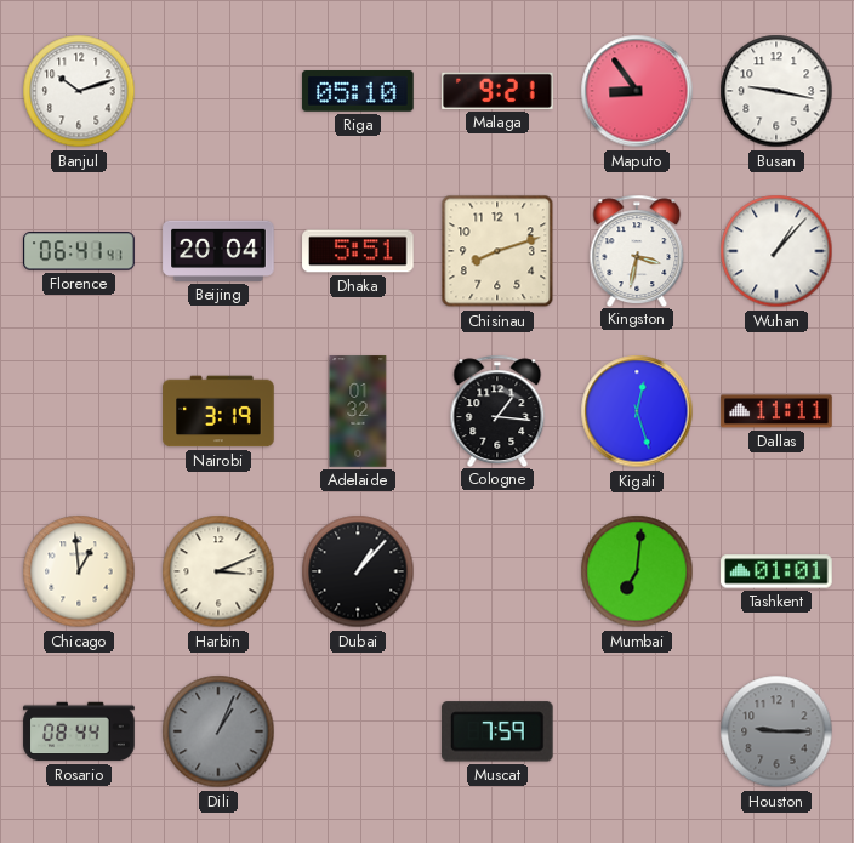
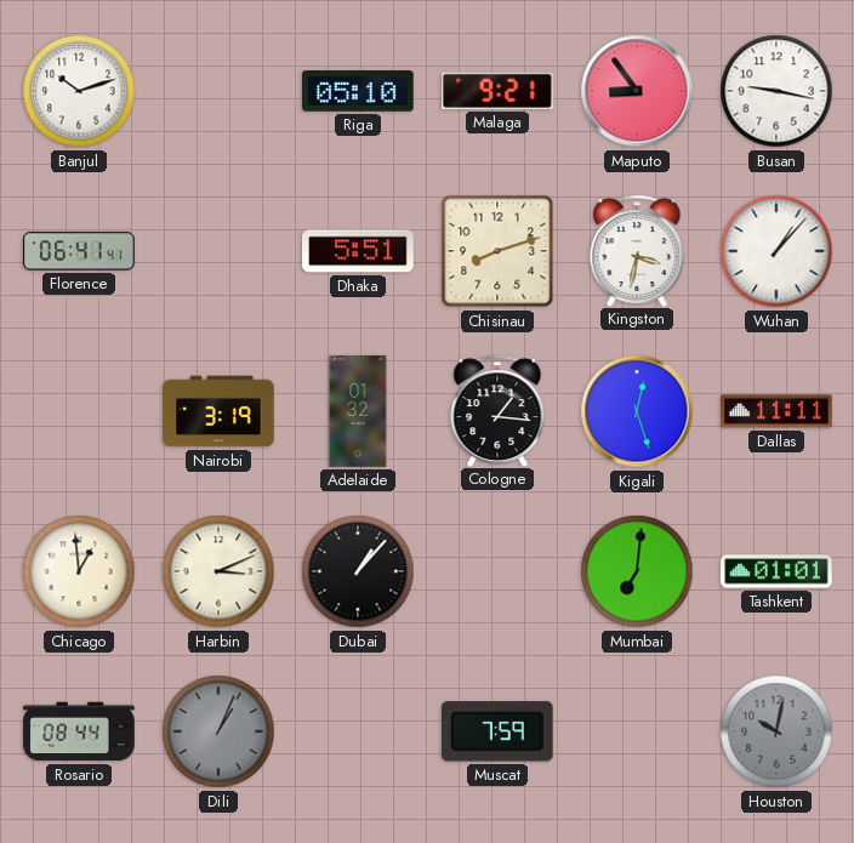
Beijing: 20:04 -> none
Houston: 9:15 -> 10:02
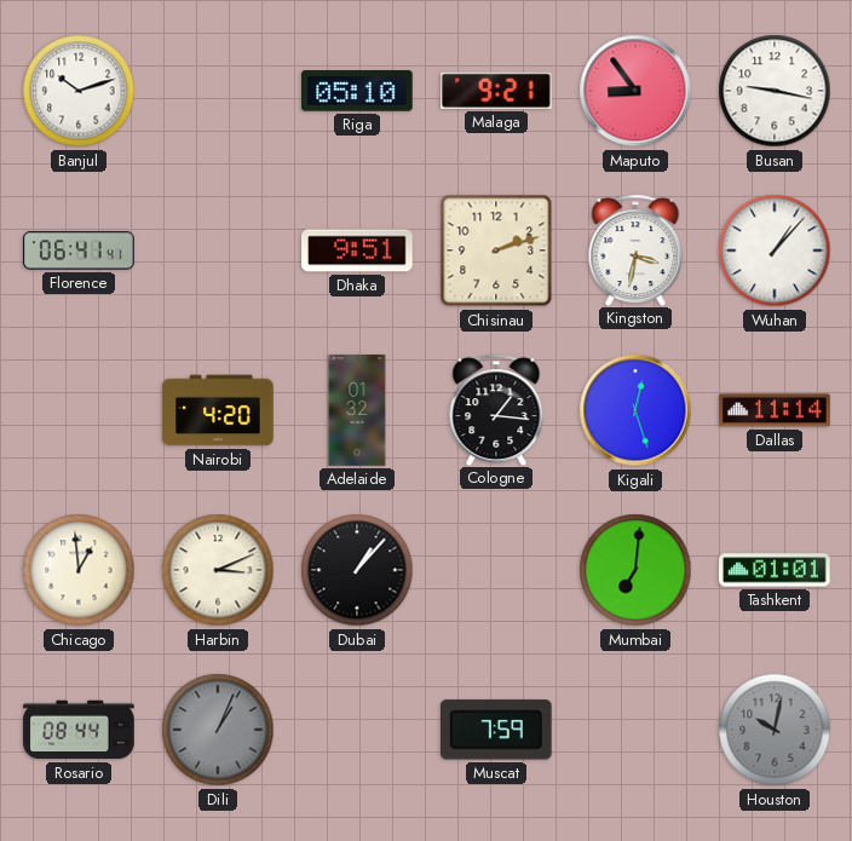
Dhaka: 5:51 -> 9:51
Chisinau: 8:12 -> 2:12
Nairobi: 3:19 -> 4:20
Dallas: 11:11 -> 11:14
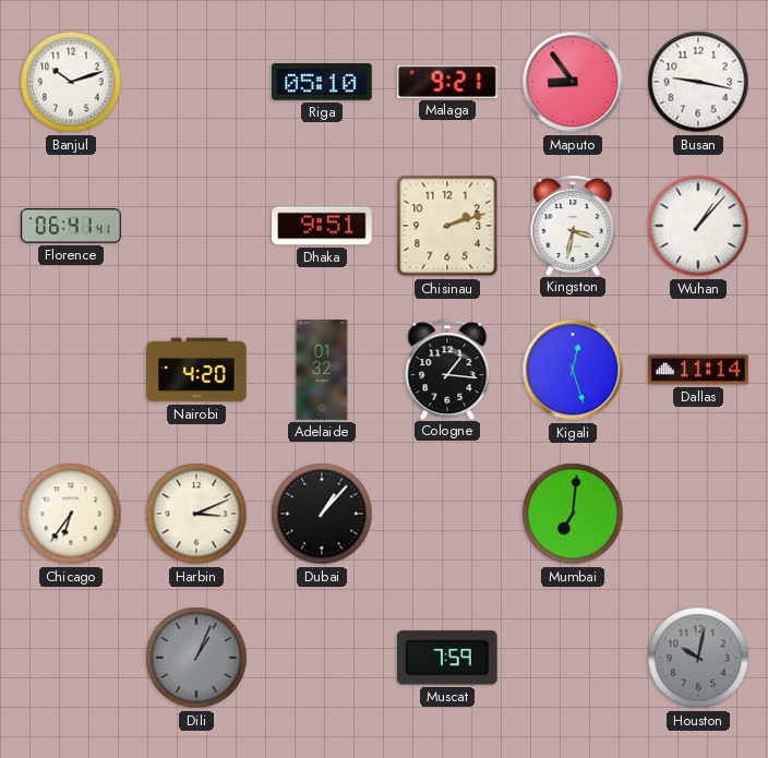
Chicago: 12:59 -> 6:36
Tashkent: 01:01 -> none
Rosario: 08:44 -> none
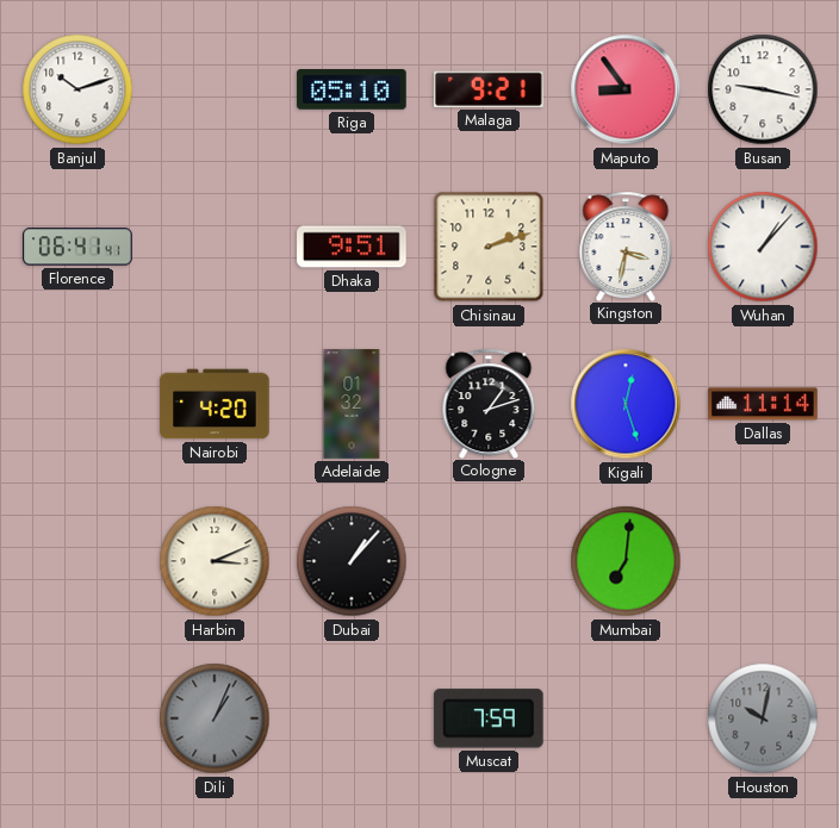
Cologne: 1:16 -> 1:12
Chicago: 6:36 -> none
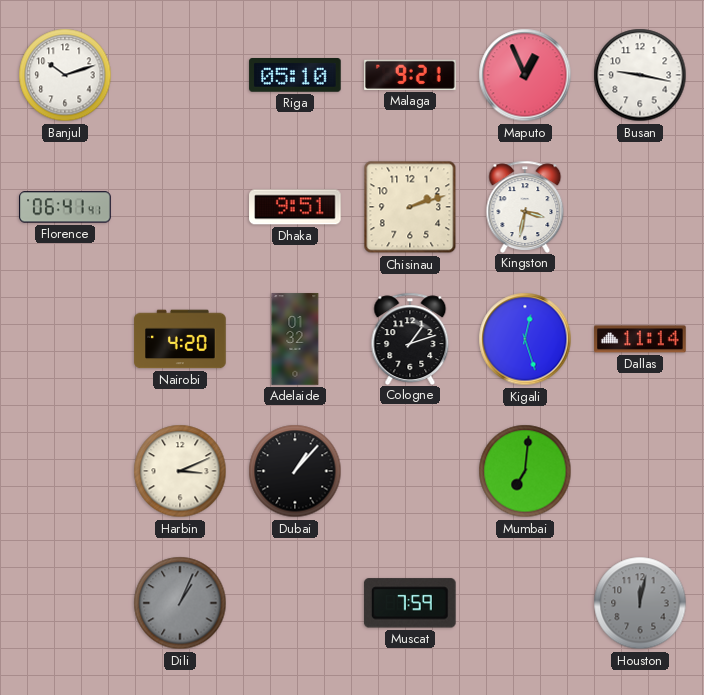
Maputo: 8:54 -> 12:56
Wuhan: 1:07 -> none
Houston: 10:02 -> 12:02
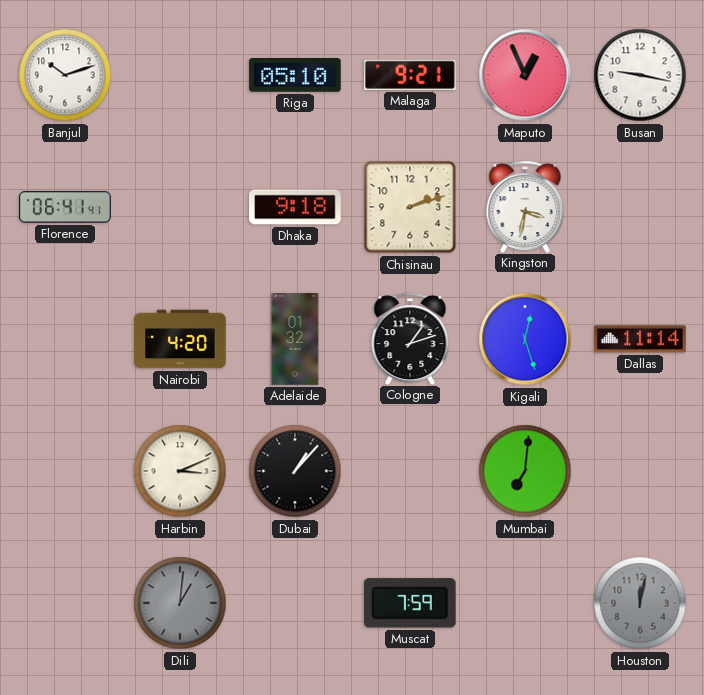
Dhaka: 9:51 -> 9:18
Dili: 1:04 -> 1:01
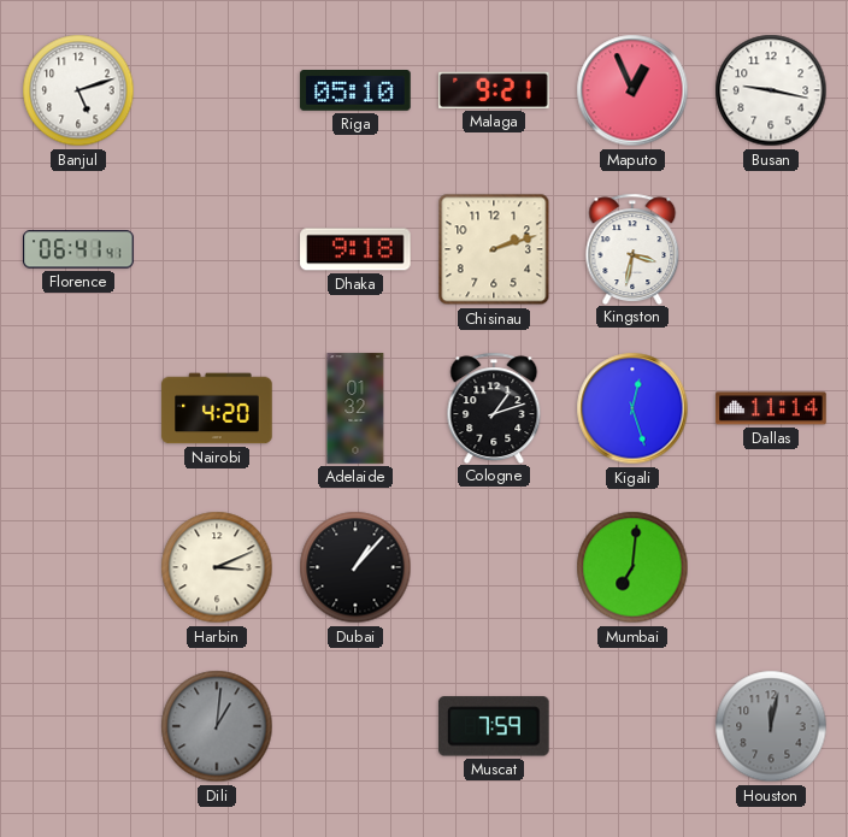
Banjul: 10:12 -> 5:12
